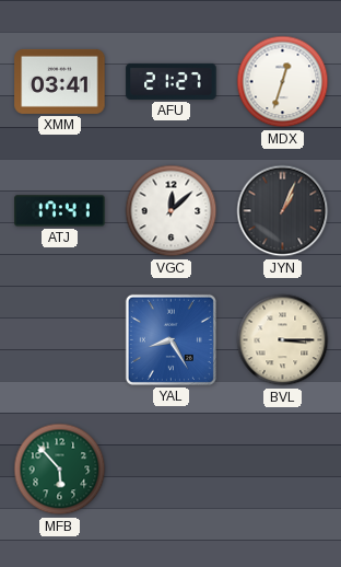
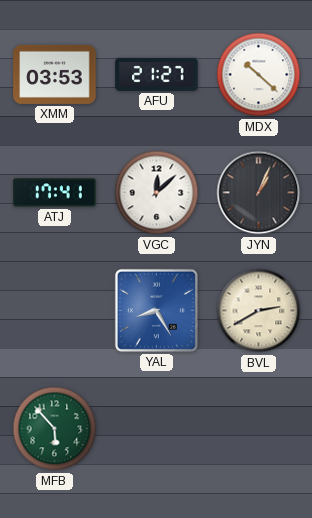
XMM: 03:41 -> 03:53
MDX: 12:33 -> 10:22
BVL: 3:15 -> 2:40
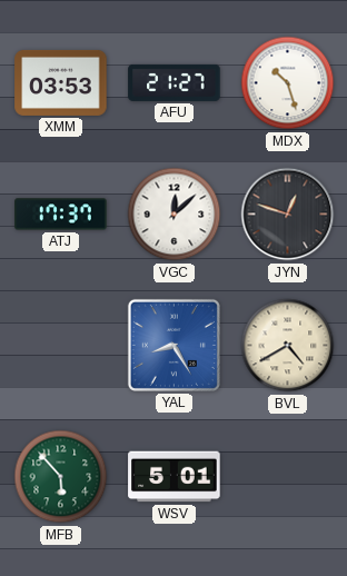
MDX: 10:22 -> 10:27
ATJ: 17:41 -> 17:37
JYN: 1:04 -> 12:48
BVL: 2:40 -> 4:40
WSV: none -> 5:01
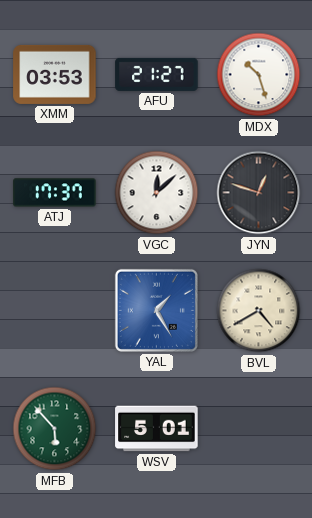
YAL: 8:25 -> 1:25
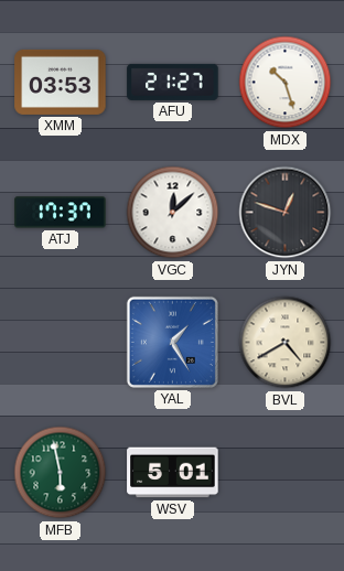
MFB: 5:53 -> 5:58
